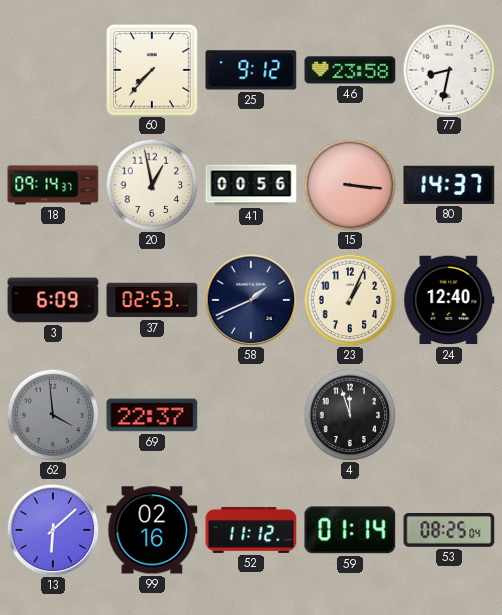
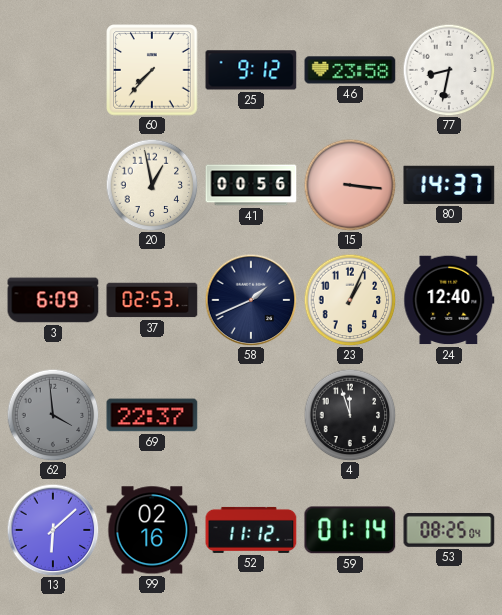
18: 09:14 -> none
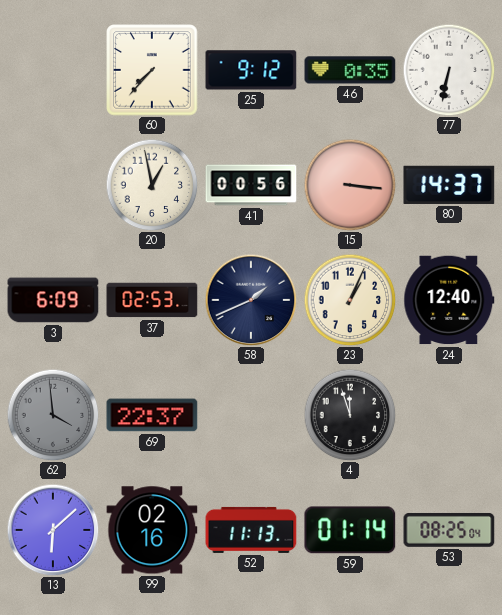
46: 23:58 -> 0:35
77: 8:32 -> 6:32
52: 11:12 -> 11:13
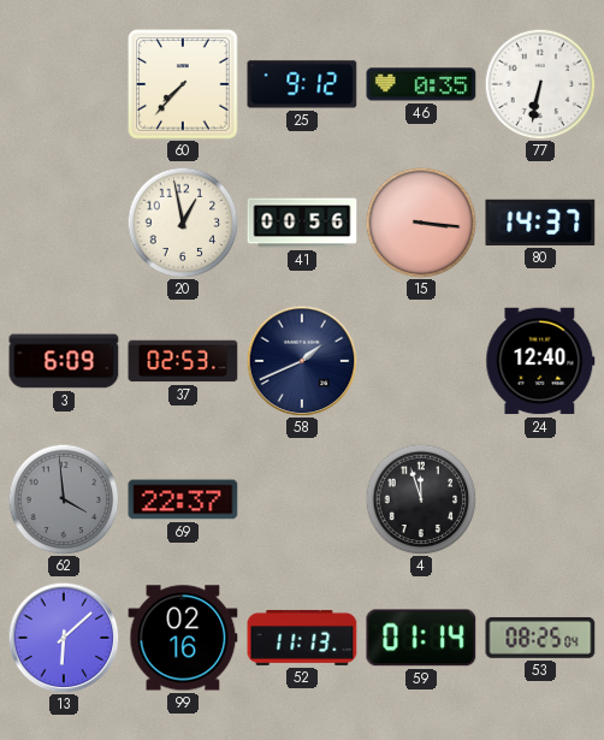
23: 1:04 -> none
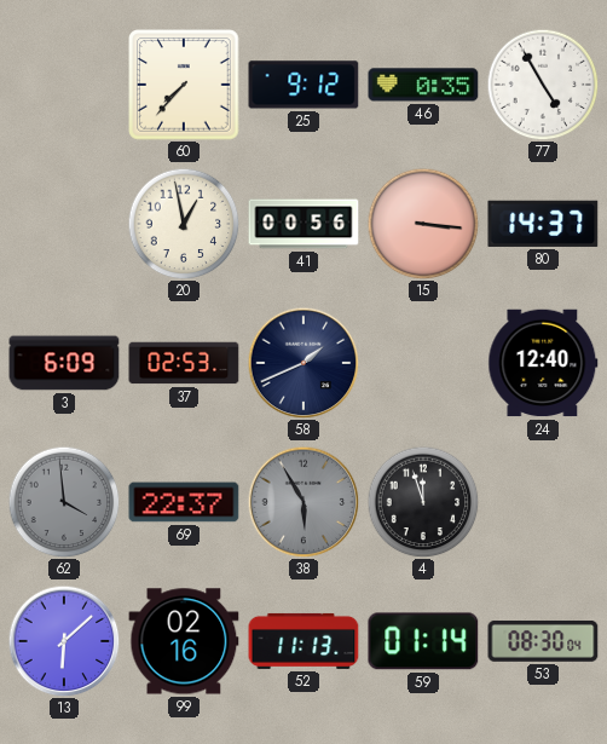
77: 6:32 -> 4:55
38: none -> 5:55
53: 08:25 -> 08:30
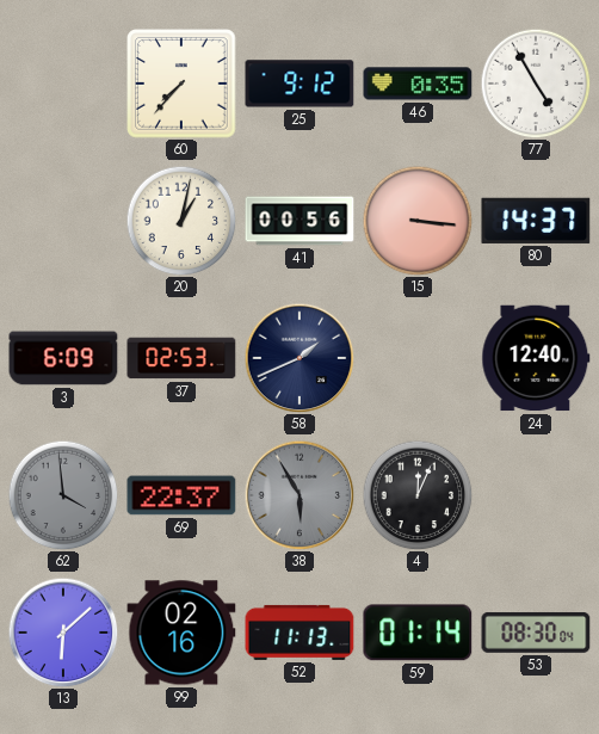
20: 12:58 -> 1:02
4: 11:57 -> 12:04
